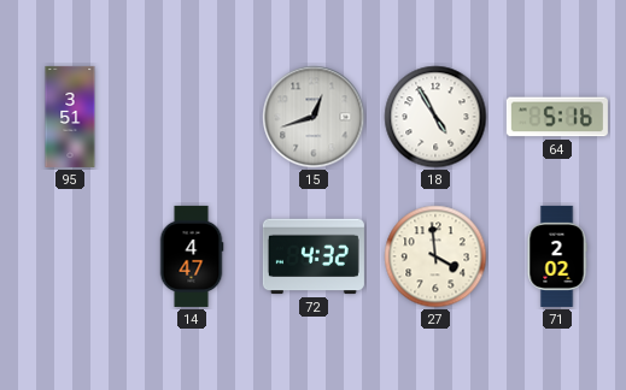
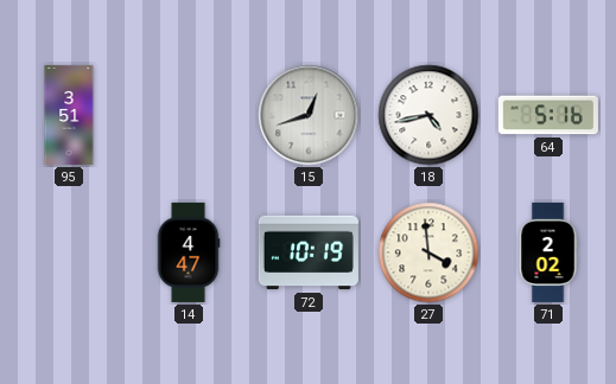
18: 4:55 -> 4:43
72: 4:32 -> 10:19
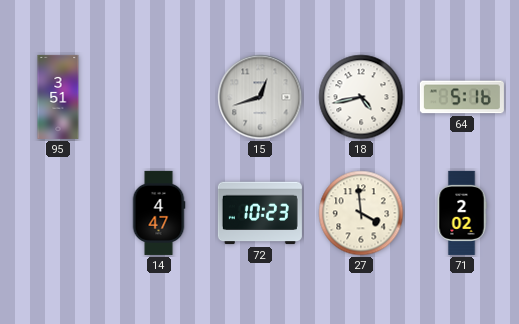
72: 10:19 -> 10:23
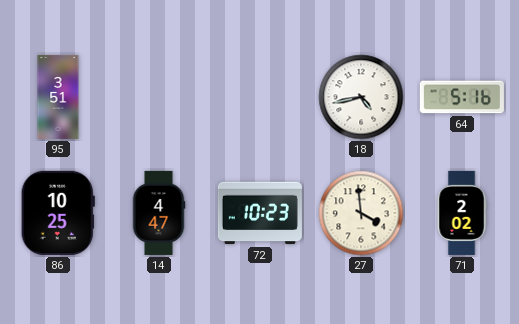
15: 12:42 -> none
86: none -> 10:25
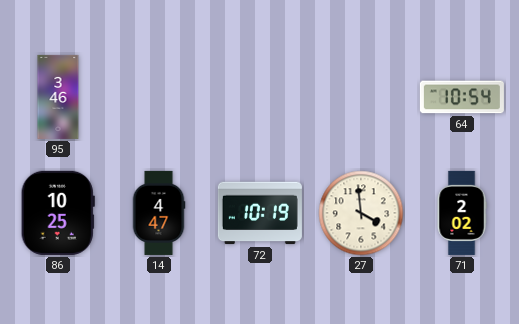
95: 3:51 -> 3:46
18: 4:43 -> none
64: 5:16 -> 10:54
72: 10:23 -> 10:19
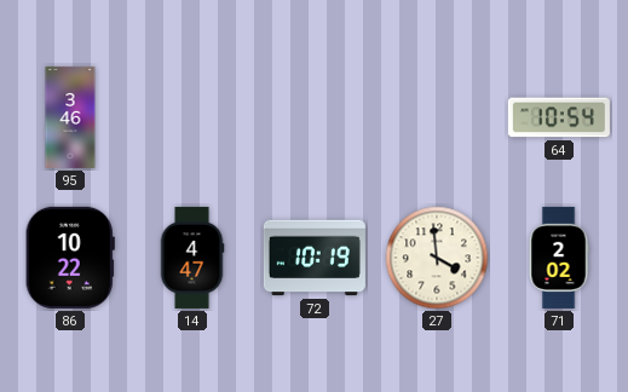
86: 10:25 -> 10:22
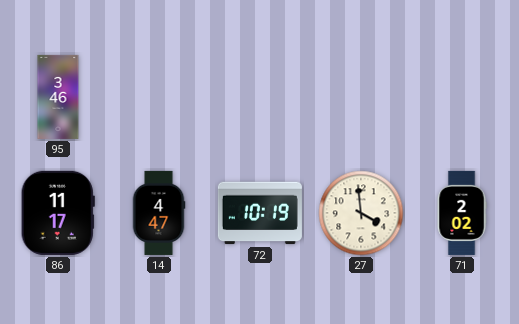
64: 10:54 -> none
86: 10:22 -> 11:17
